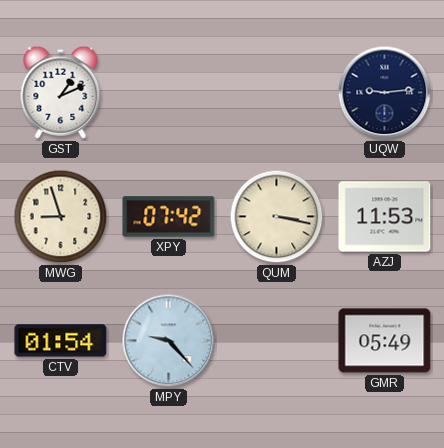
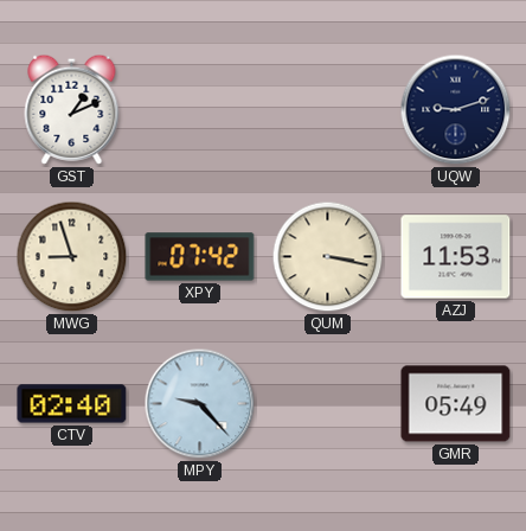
UQW: 9:14 -> 9:12
CTV: 01:54 -> 02:40
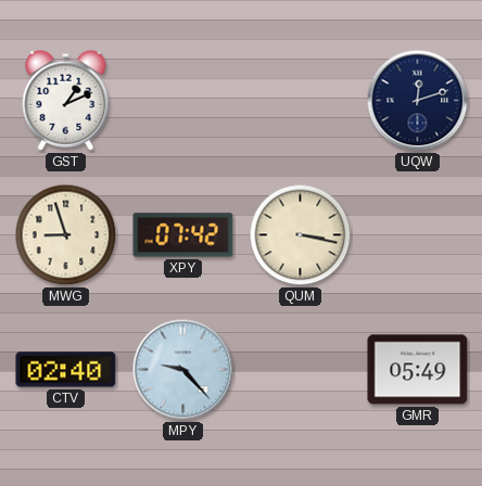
UQW: 9:12 -> 12:12
AZJ: 11:53 -> none
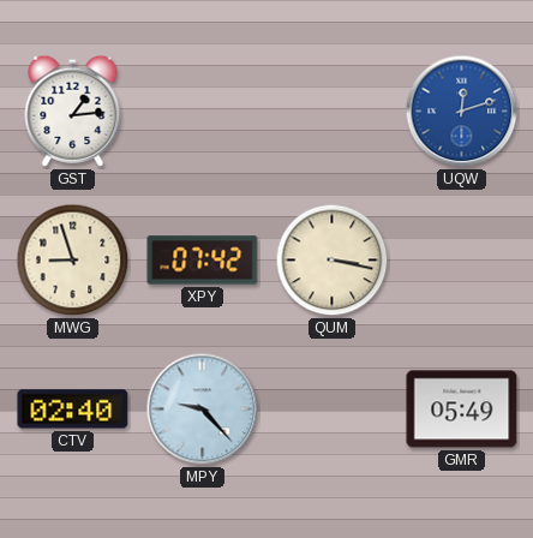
GST: 1:11 -> 1:14
UQW dial: navy -> blue
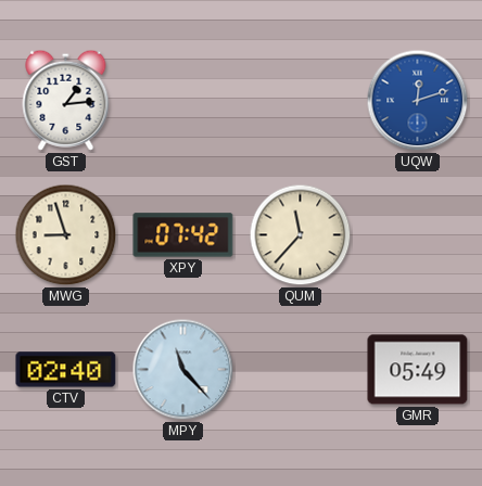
QUM: 3:17 -> 11:37
MPY: 9:23 -> 11:23
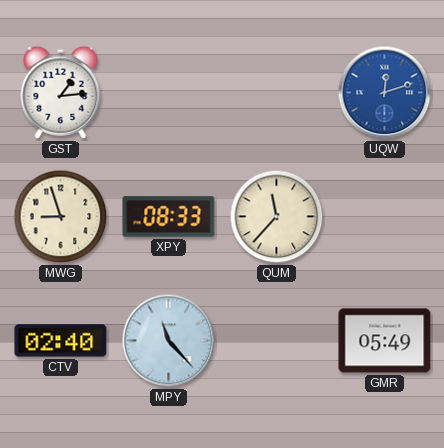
XPY: 07:42 -> 08:33
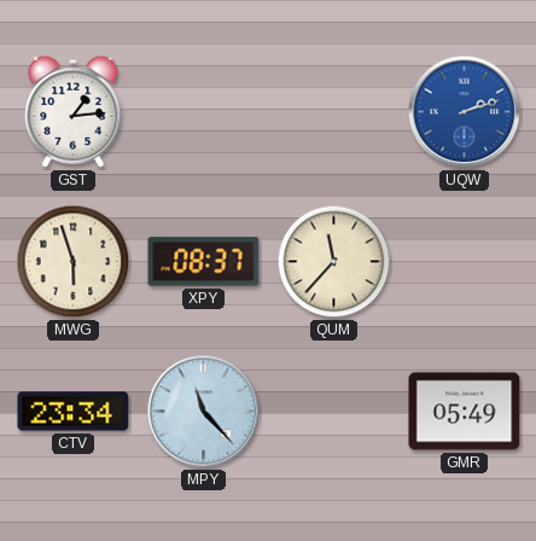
UQW: 12:12 -> 2:12
MWG: 8:57 -> 5:57
XPY: 08:33 -> 08:37
CTV: 02:40 -> 23:34
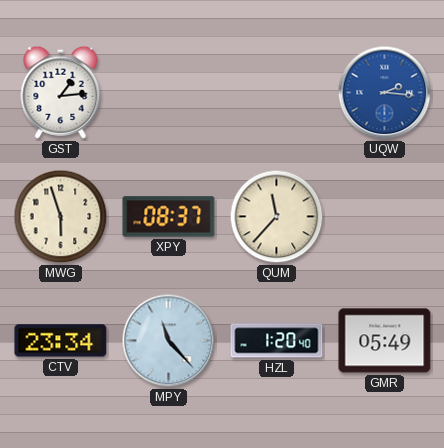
UQW: 2:12 -> 2:16
HZL: none -> 1:20
